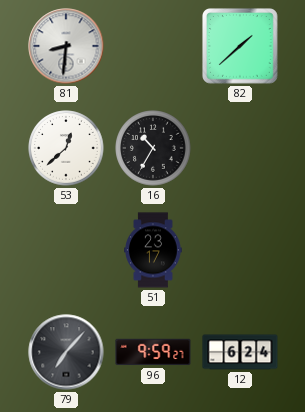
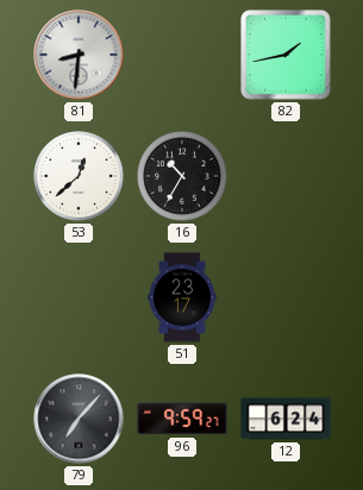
82: 1:38 -> 1:43
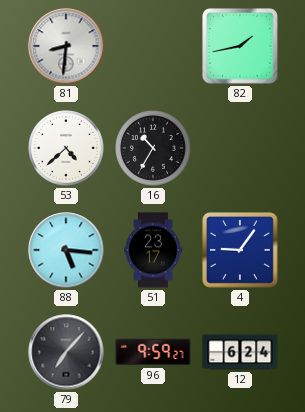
53: 12:38 -> 4:38
88: none -> 5:16
4: none -> 9:06
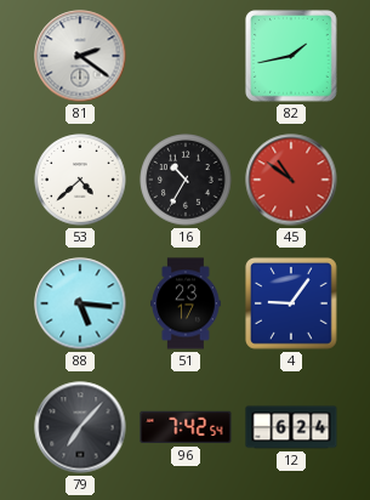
81: 8:31 -> 2:21
45: none -> 10:51
96: 9:59 -> 7:42
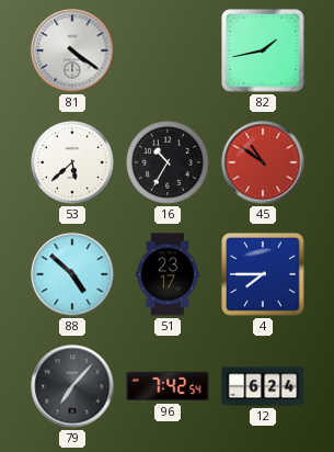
81: 2:21 -> 4:21
53: 4:38 -> 5:38
88: 5:16 -> 4:52
4: 9:06 -> 7:45
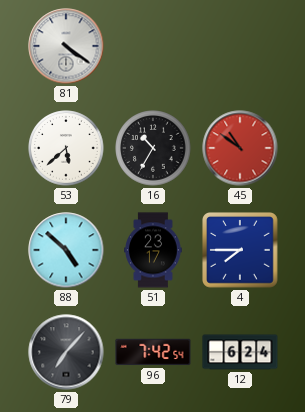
82: 1:43 -> none
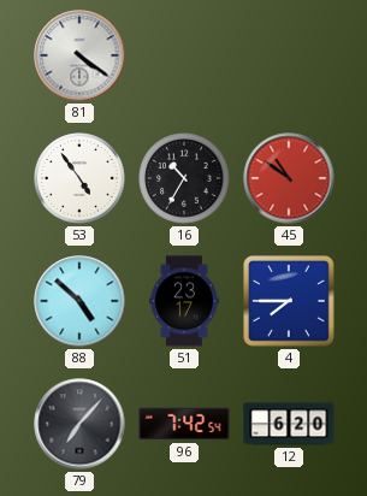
53: 5:38 -> 4:54
12: 6:24 -> 6:20
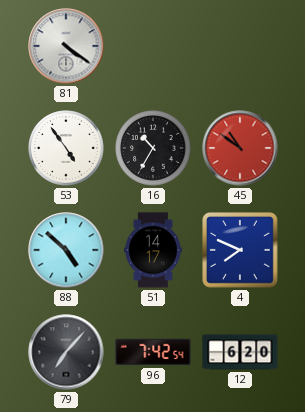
51: 23:17 -> 14:17
4: 7:45 -> 7:49
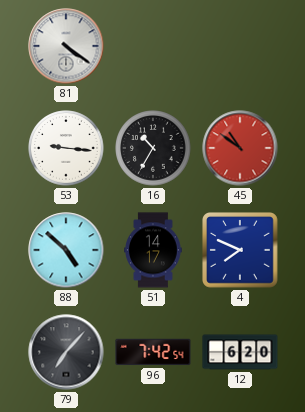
53: 4:54 -> 9:16
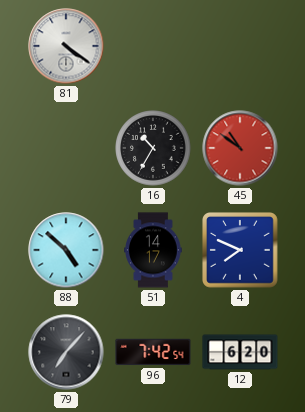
53: 9:16 -> none
